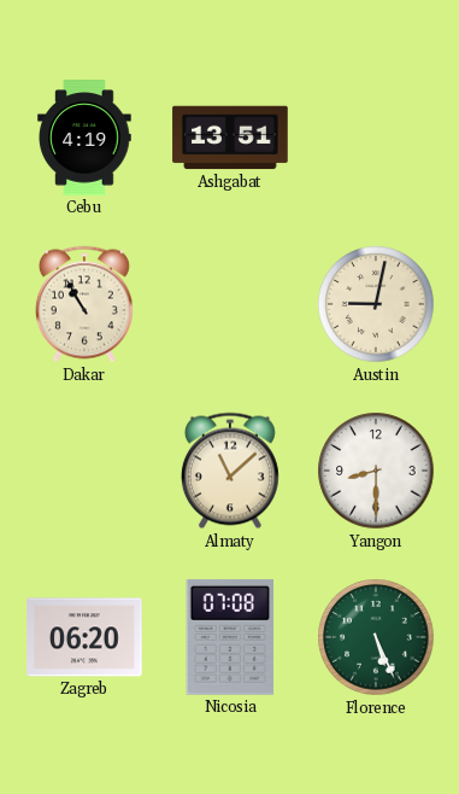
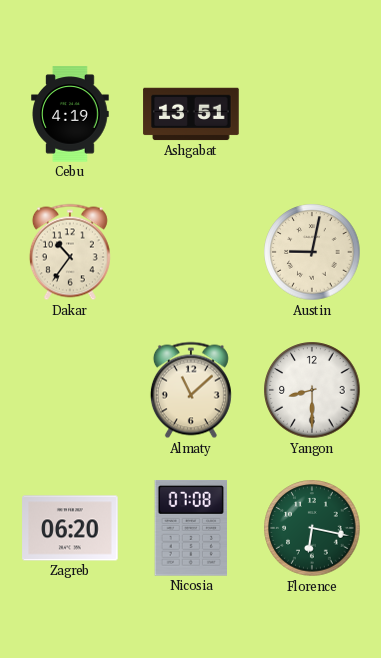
Dakar: 10:55 -> 10:36
Florence: 5:26 -> 6:17
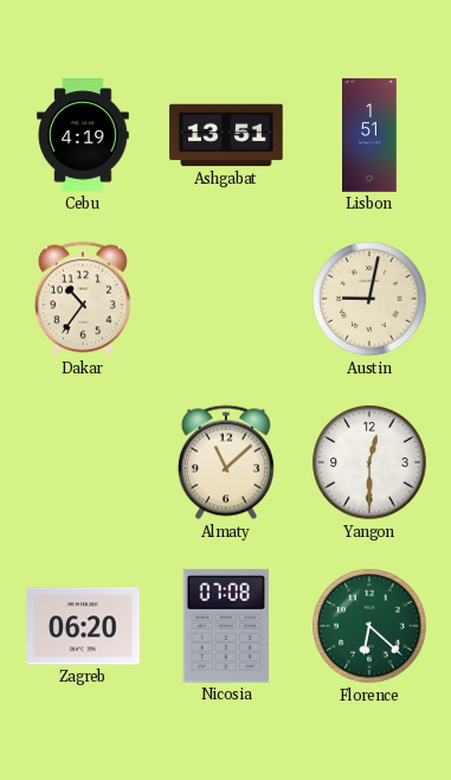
Lisbon: none -> 1:51
Yangon: 8:30 -> 12:30
Florence: 6:17 -> 6:22
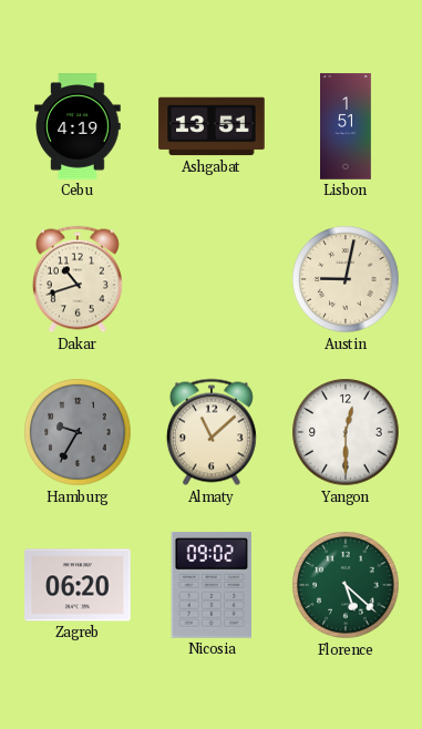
Dakar: 10:36 -> 10:42
Hamburg: none -> 9:35
Nicosia: 07:08 -> 09:02
Florence: 6:22 -> 5:22
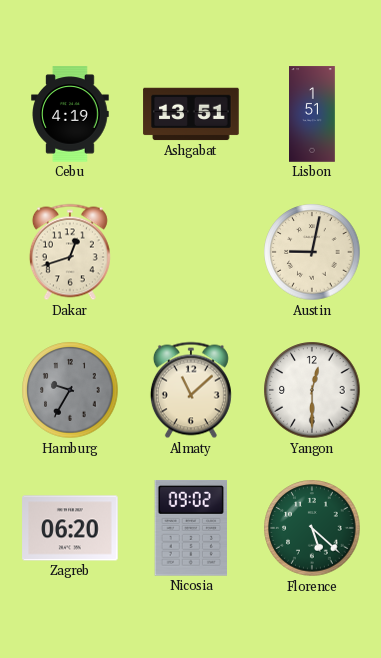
Dakar: 10:42 -> 12:42
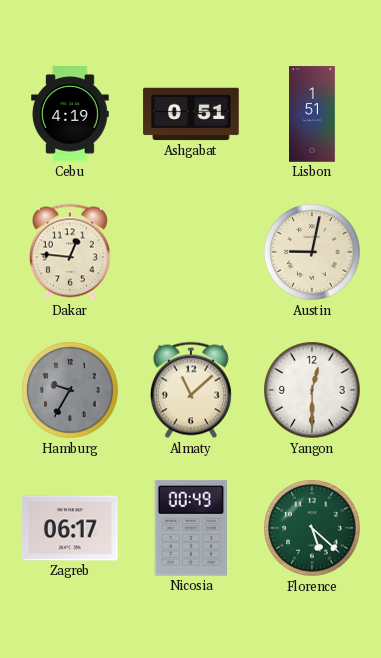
Ashgabat: 13:51 -> 0:51
Dakar: 12:42 -> 12:46
Zagreb: 06:20 -> 06:17
Nicosia: 09:02 -> 00:49
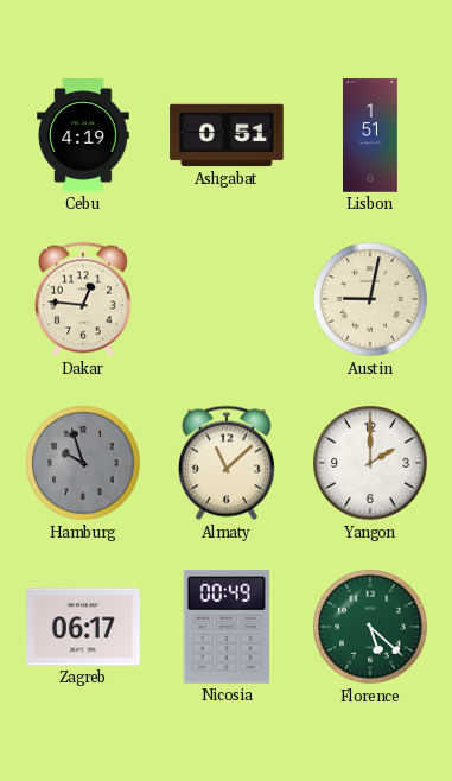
Hamburg: 9:35 -> 9:57
Yangon: 12:30 -> 2:00
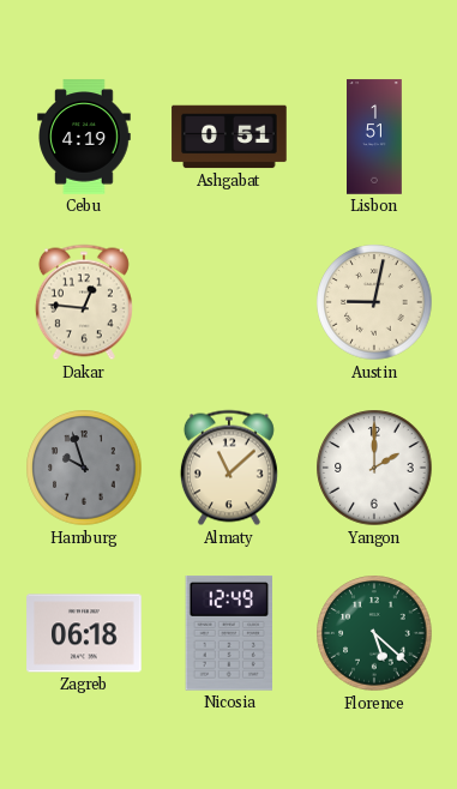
Zagreb: 06:17 -> 06:18
Nicosia: 00:49 -> 12:49
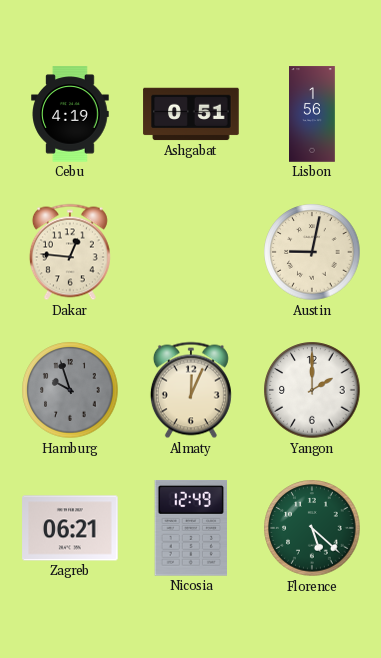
Lisbon: 1:51 -> 1:56
Almaty: 11:08 -> 12:04
Zagreb: 06:18 -> 06:21
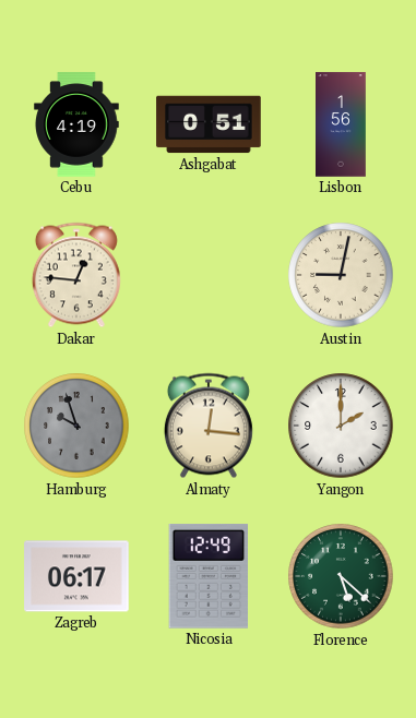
Almaty: 12:04 -> 12:16
Zagreb: 06:21 -> 06:17
